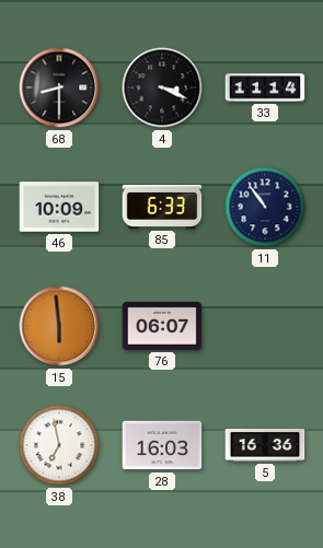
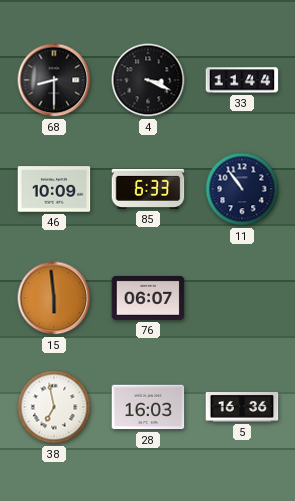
33: 11:14 -> 11:44
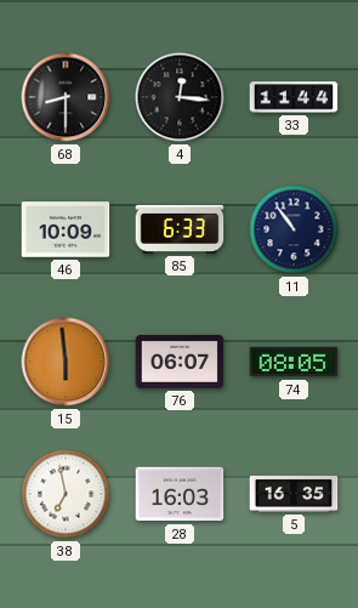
4: 3:19 -> 12:16
74: none -> 08:05
5: 16:36 -> 16:35
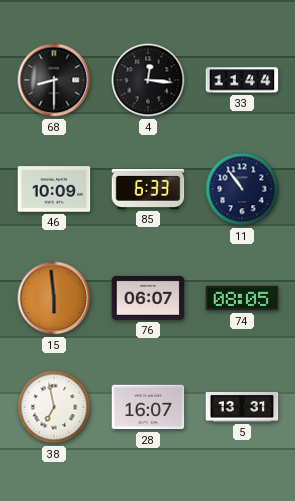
28: 16:03 -> 16:07
5: 16:35 -> 13:31
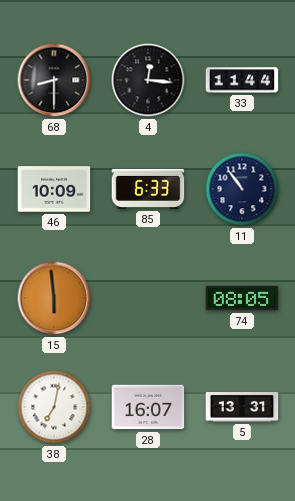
76: 06:07 -> none
38: 6:58 -> 7:02
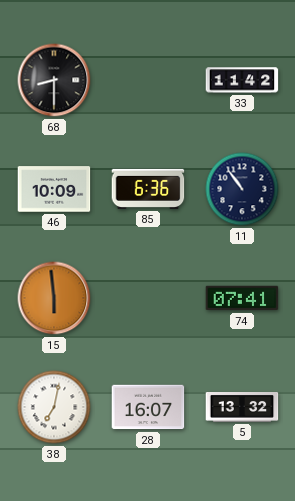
4: 12:16 -> none
33: 11:44 -> 11:42
85: 6:33 -> 6:36
74: 08:05 -> 07:41
5: 13:31 -> 13:32
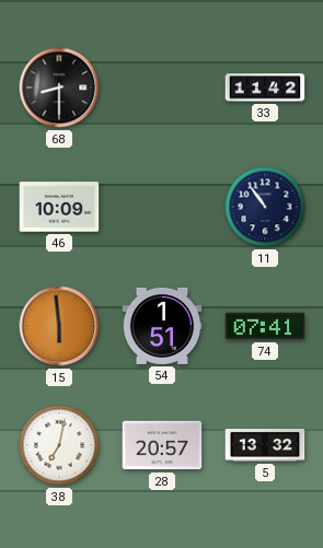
85: 6:36 -> none
54: none -> 1:51
28: 16:07 -> 20:57
